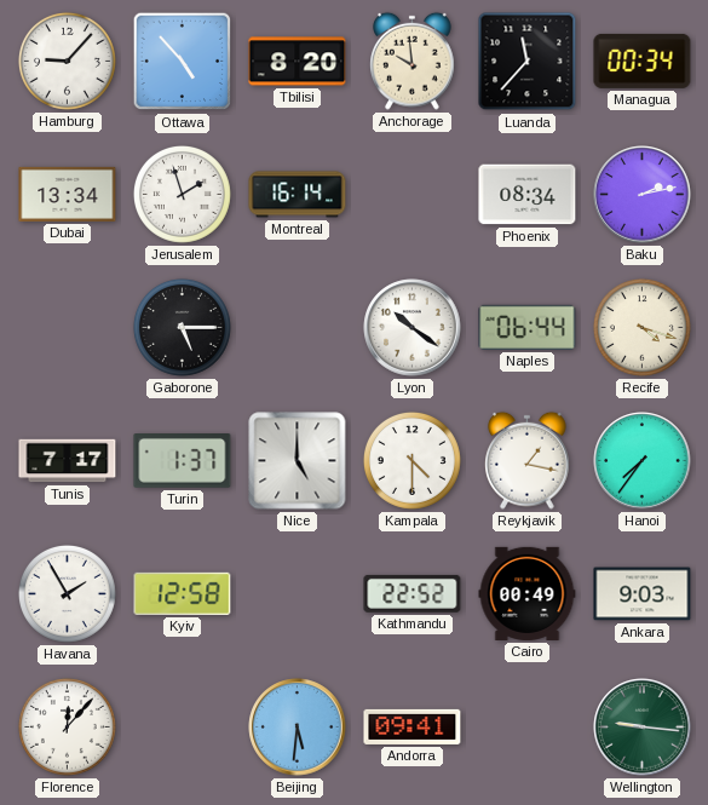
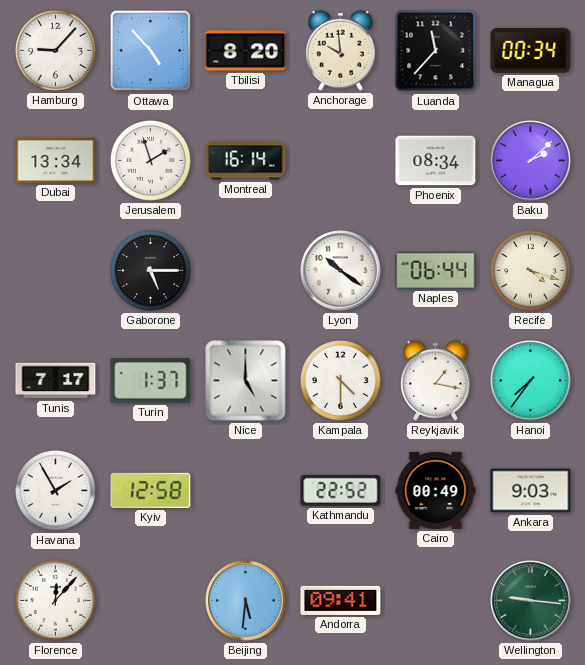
Baku: 2:13 -> 2:08
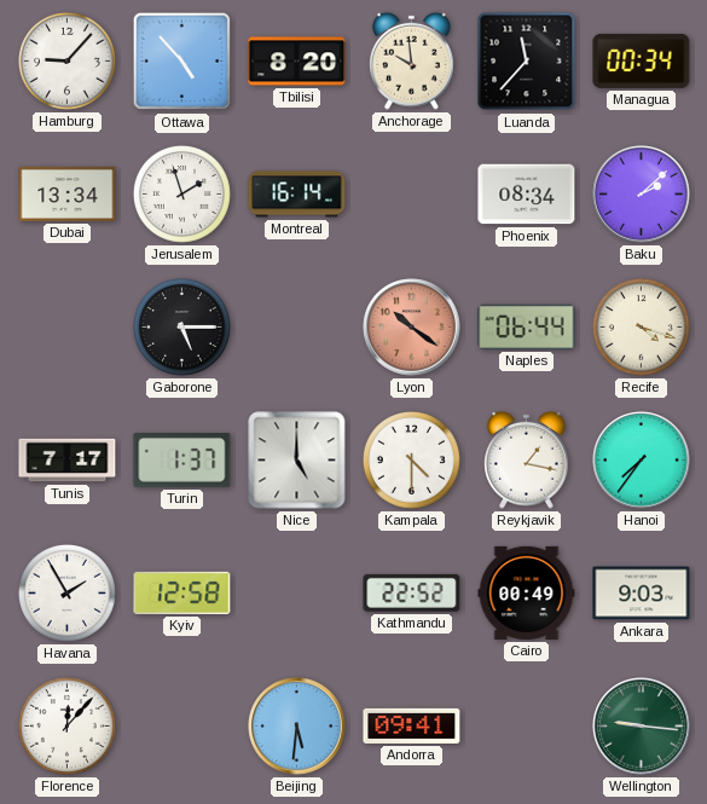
Lyon dial: white -> salmon
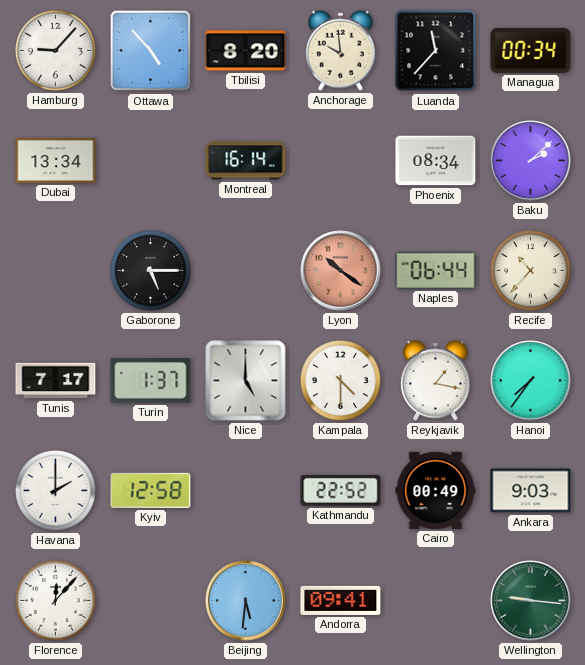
Jerusalem: 1:57 -> none
Recife: 4:18 -> 10:37
Havana: 1:55 -> 2:00
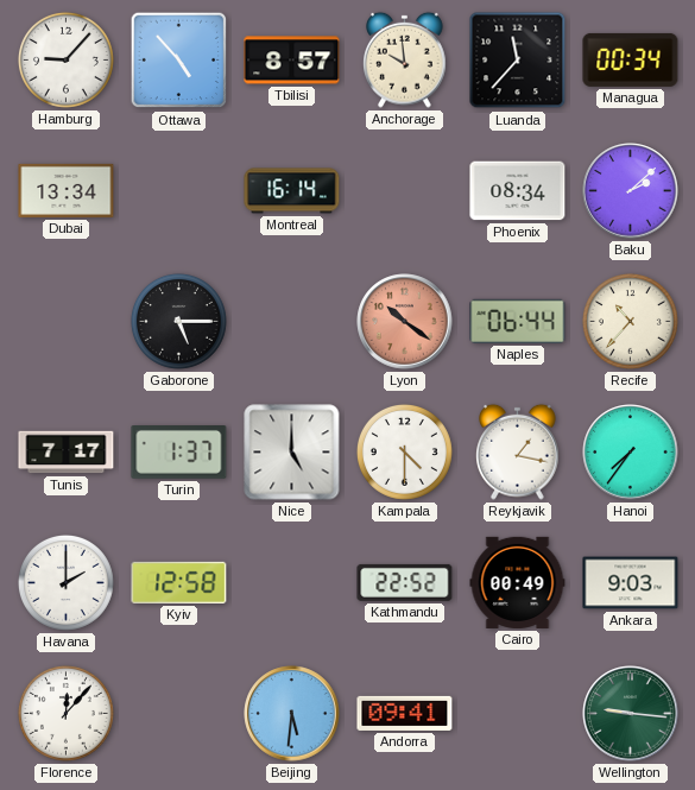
Tbilisi: 8:20 -> 8:57
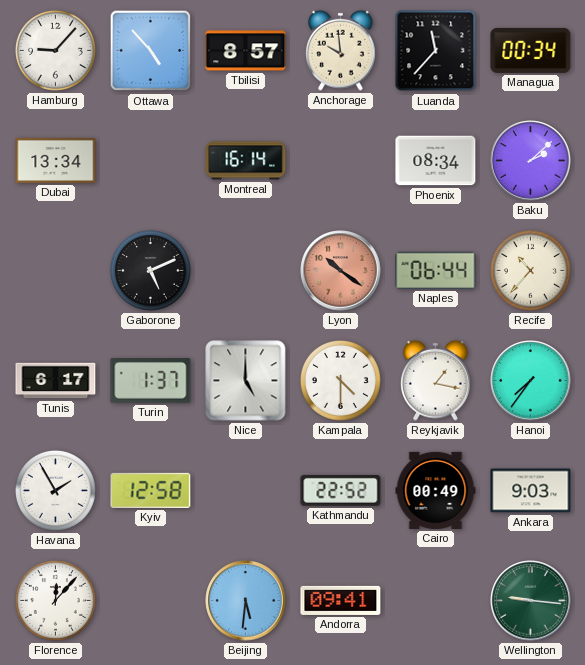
Gaborone: 5:15 -> 5:11
Tunis: 7:17 -> 6:17
Havana: 2:00 -> 1:55
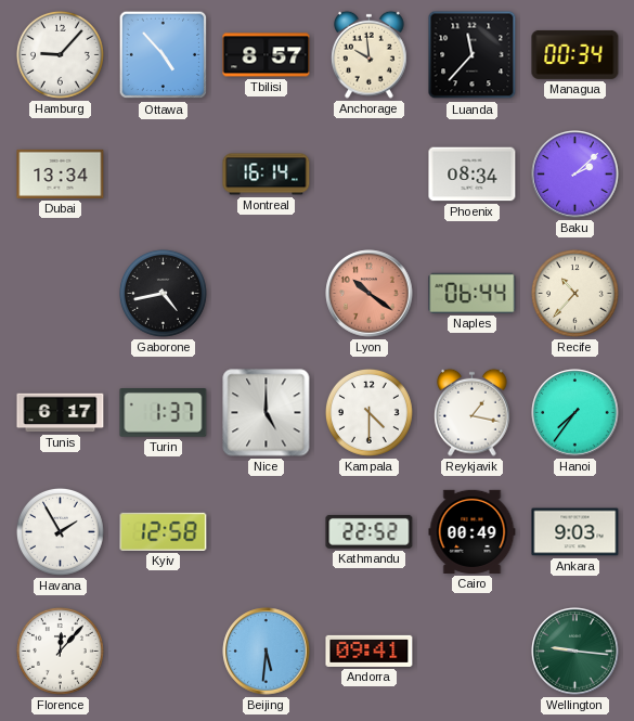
Gaborone: 5:11 -> 4:43
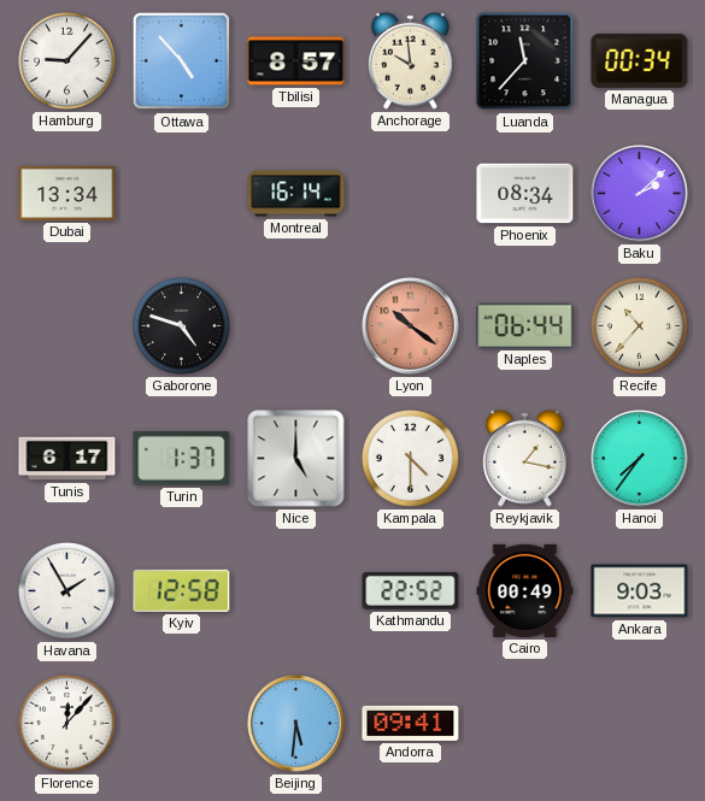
Gaborone: 4:43 -> 4:48
Wellington: 9:16 -> none
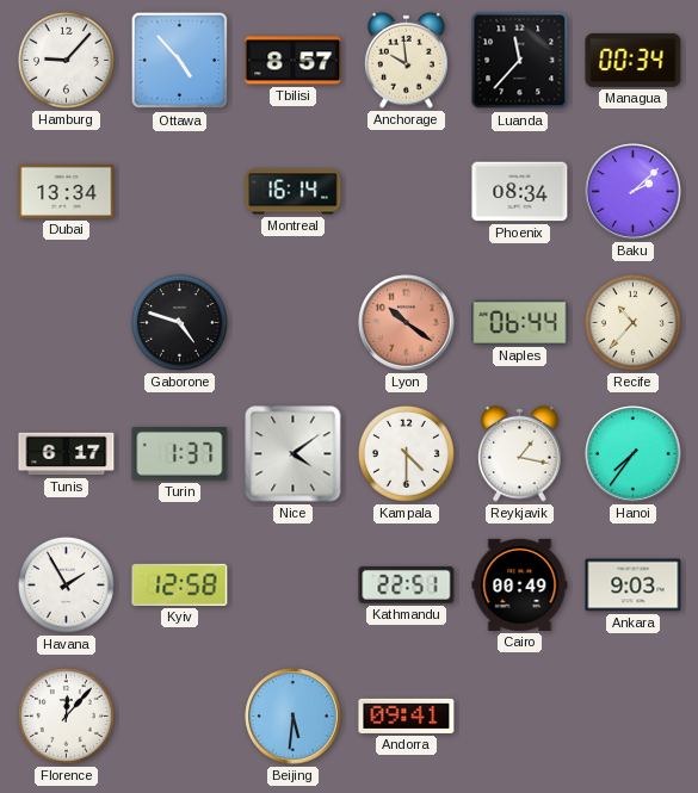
Nice: 5:00 -> 4:09
Kathmandu: 22:52 -> 22:51
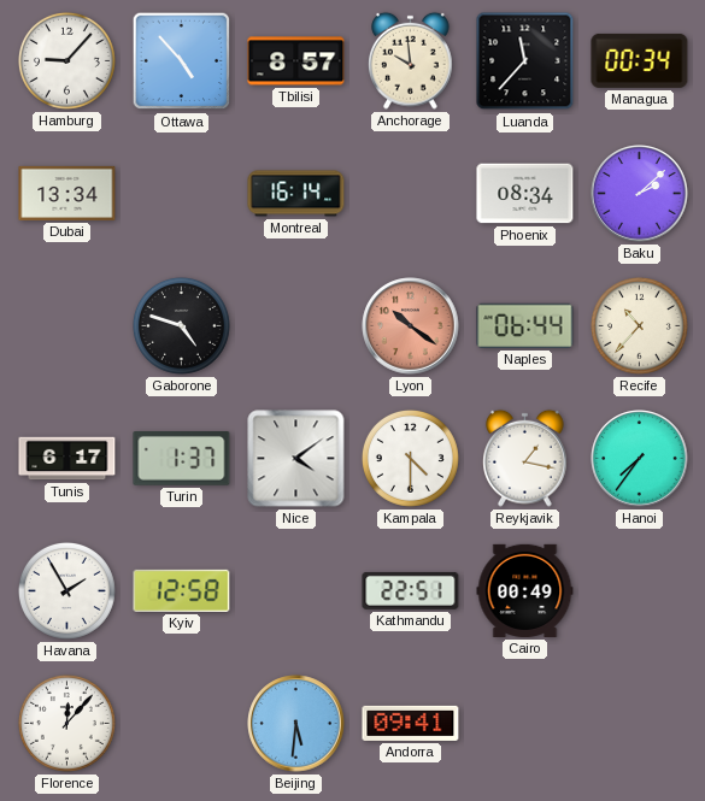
Ankara: 9:03 -> none
